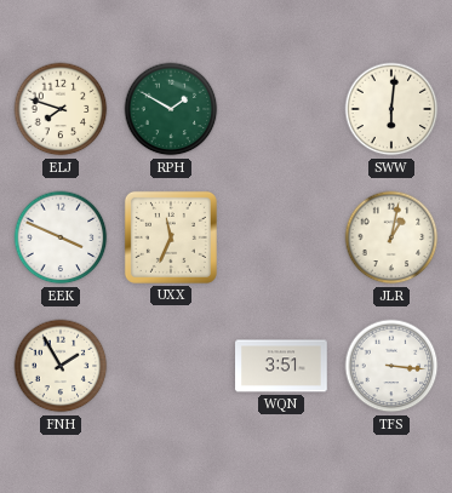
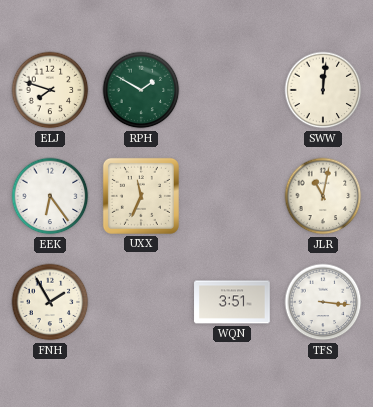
SWW: 6:01 -> 12:01
EEK: 3:49 -> 6:24
JLR: 1:02 -> 11:02
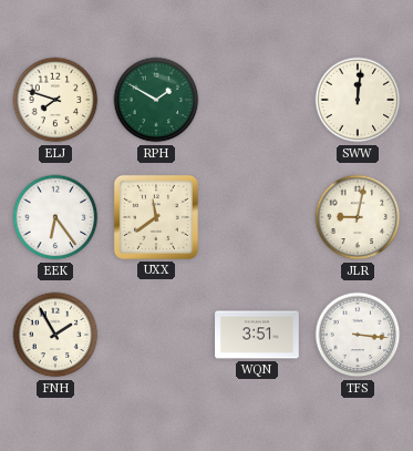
UXX: 11:34 -> 11:39
JLR: 11:02 -> 9:02
